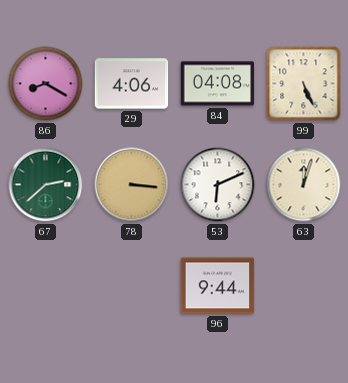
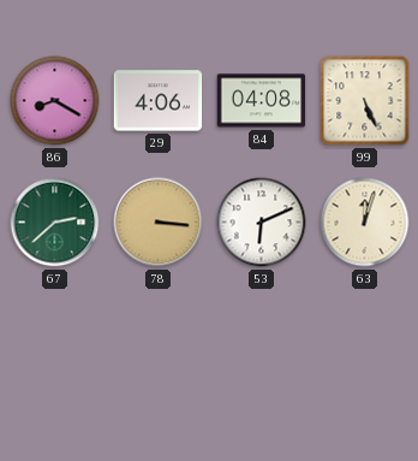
96: 9:44 -> none
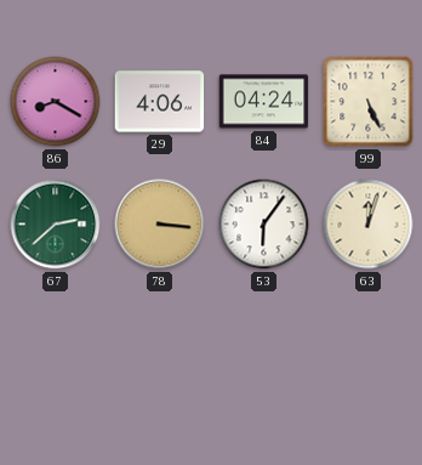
84: 04:08 -> 04:24
53: 6:11 -> 6:06
